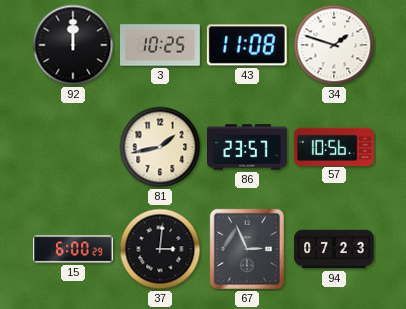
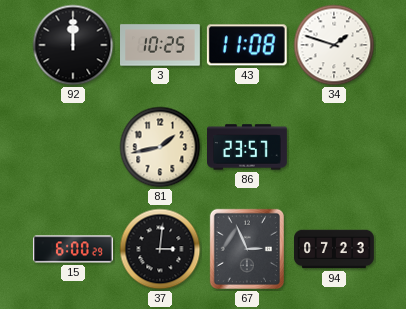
57: 10:56 -> none
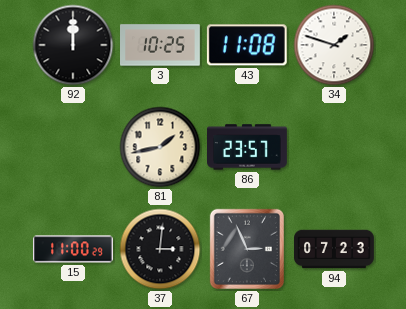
15: 6:00 -> 11:00
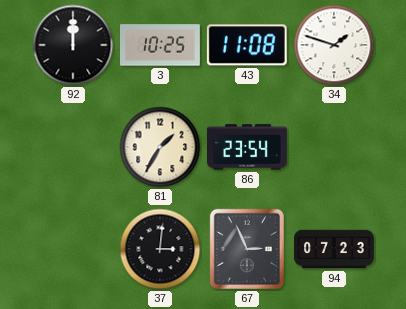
81: 1:43 -> 1:35
86: 23:57 -> 23:54
15: 11:00 -> none
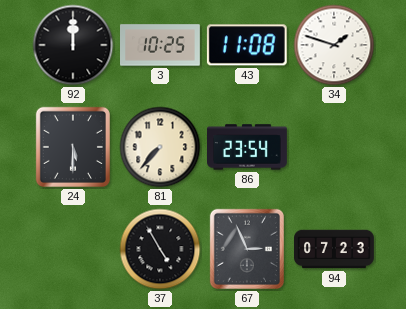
24: none -> 5:30
81: 1:35 -> 7:37
37: 3:01 -> 4:55
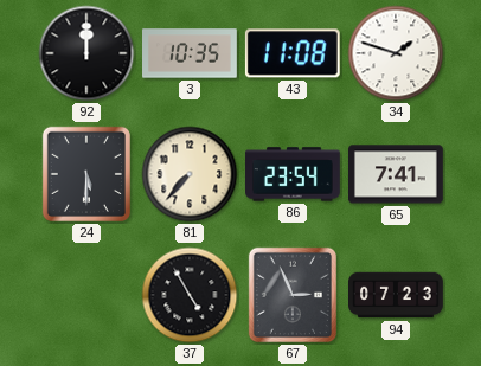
3: 10:25 -> 10:35
65: none -> 7:41
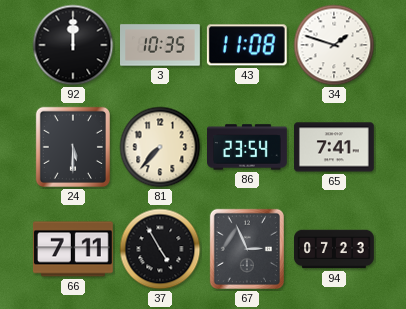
66: none -> 7:11
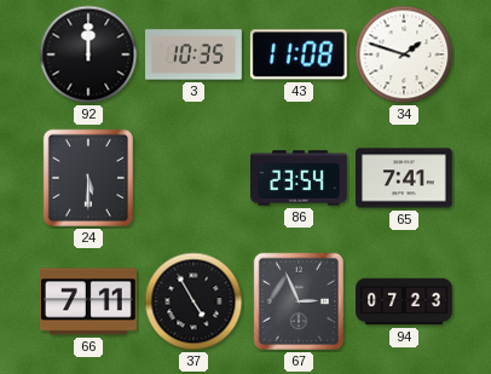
81: 7:37 -> none
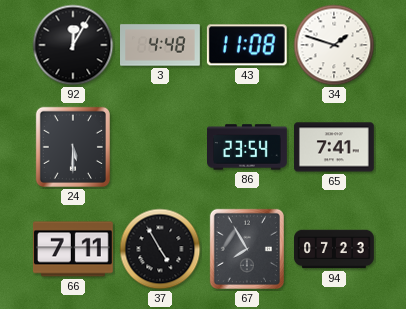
92: 12:00 -> 12:05
3: 10:35 -> 4:48
67: 2:56 -> 7:55
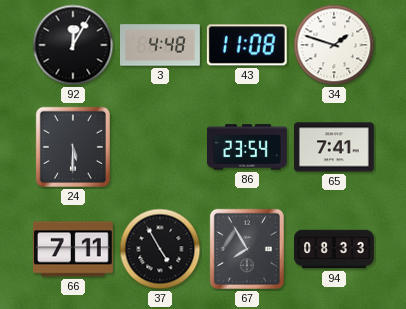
94: 07:23 -> 08:33
